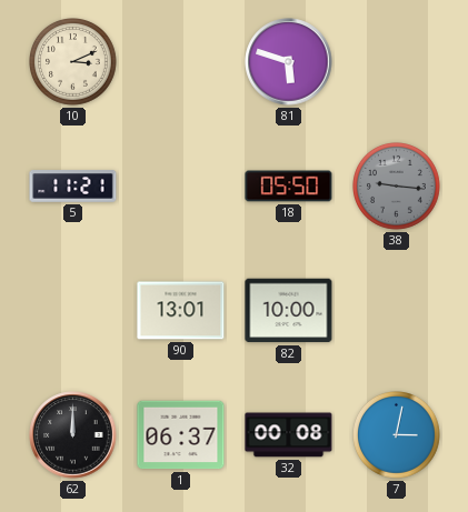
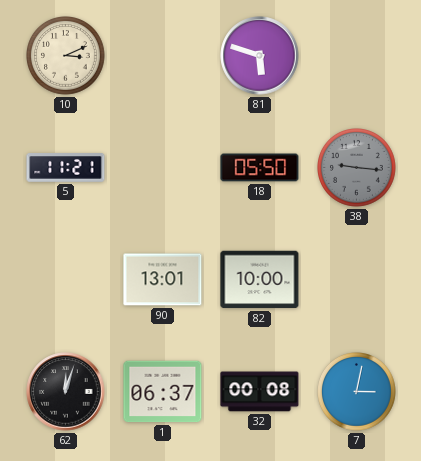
62: 12:00 -> 12:03
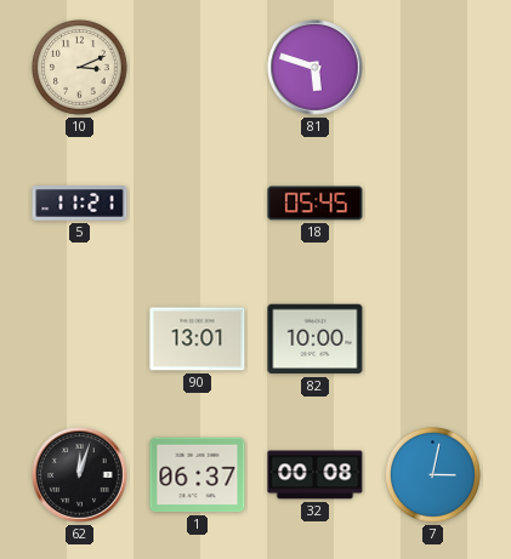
18: 05:50 -> 05:45
38: 9:16 -> none
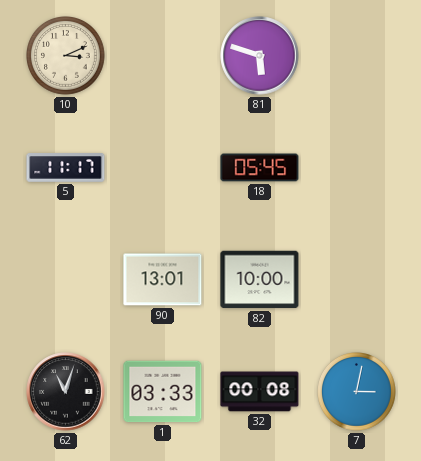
5: 11:21 -> 11:17
62: 12:03 -> 11:03
1: 06:37 -> 03:33
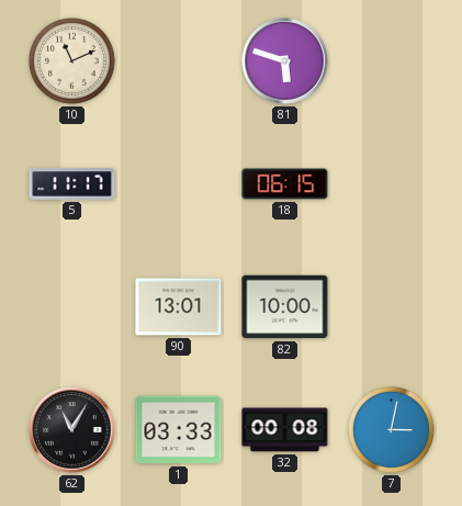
10: 3:11 -> 11:11
18: 05:45 -> 06:15
62: 11:03 -> 11:05
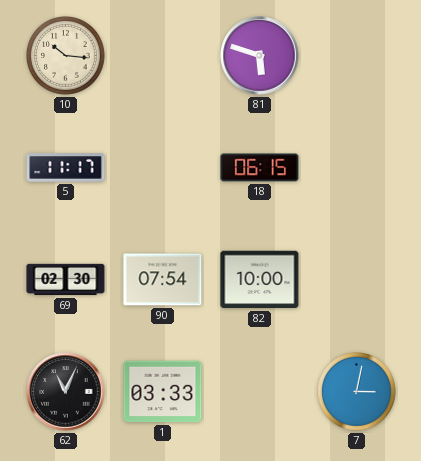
10: 11:11 -> 10:16
69: none -> 02:30
90: 13:01 -> 07:54
62: 11:05 -> 11:04
32: 00:08 -> none
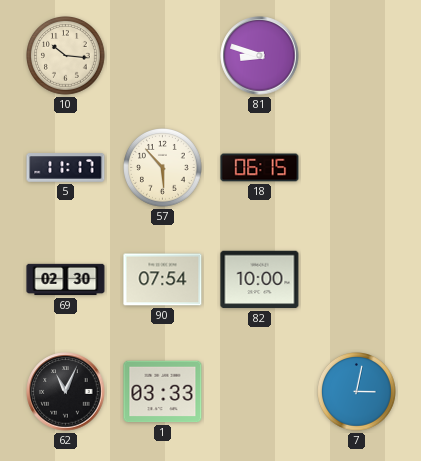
81: 5:48 -> 8:48
57: none -> 5:53
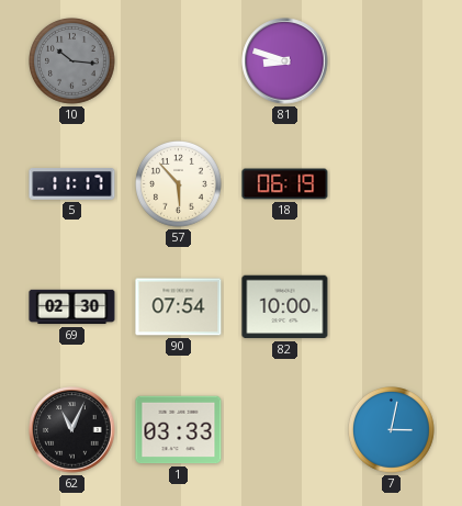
10 dial: cream -> grey
18: 06:15 -> 06:19
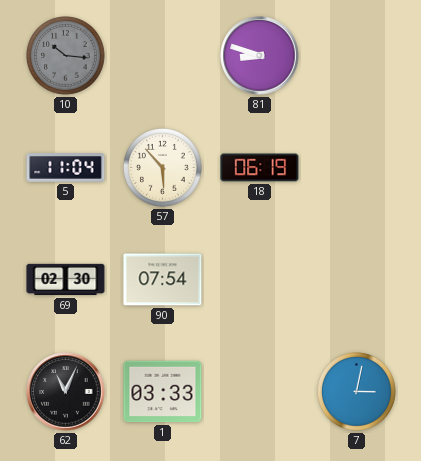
5: 11:17 -> 11:04
82: 10:00 -> none
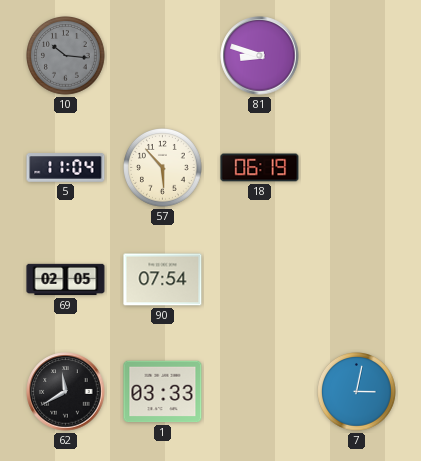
69: 02:30 -> 02:05
62: 11:04 -> 11:40
